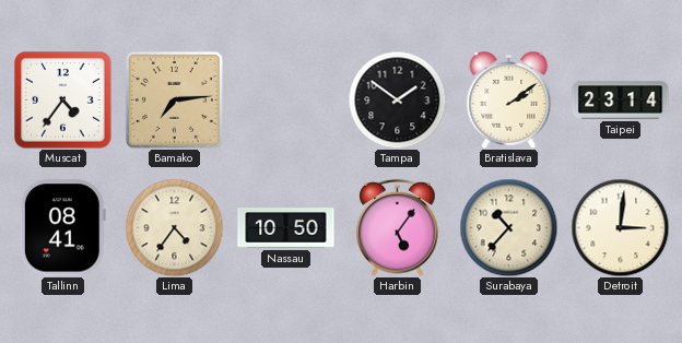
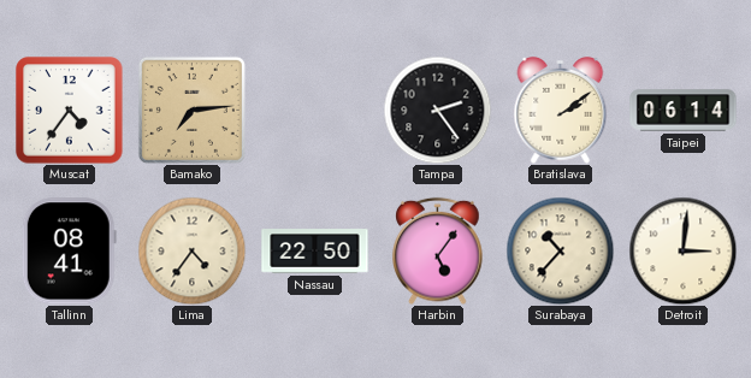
Tampa: 1:51 -> 2:24
Taipei: 23:14 -> 06:14
Nassau: 10:50 -> 22:50
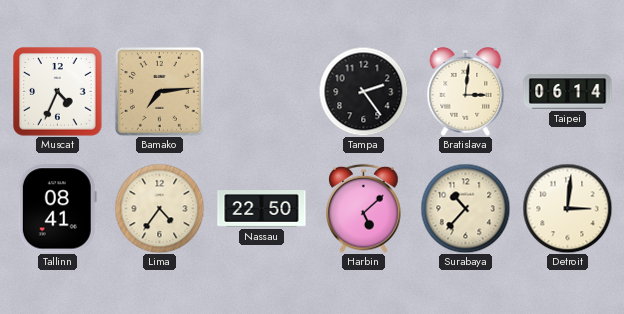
Muscat: 4:36 -> 4:34
Bratislava: 2:09 -> 3:01
Harbin: 5:06 -> 5:08
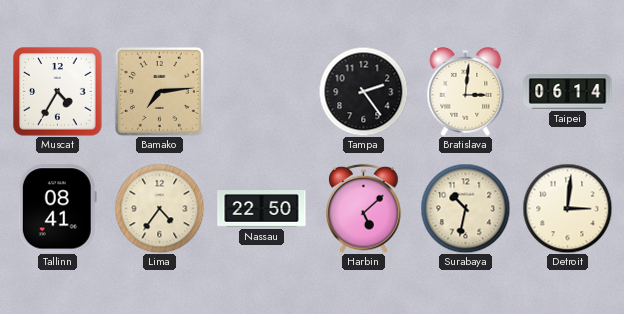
Muscat: 4:34 -> 4:35
Surabaya: 10:37 -> 10:32
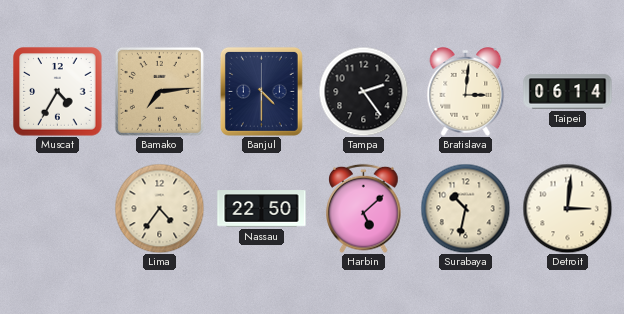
Banjul: none -> 4:30
Tallinn: 08:41 -> none
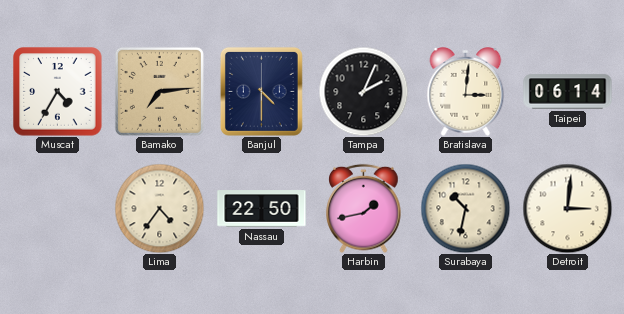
Tampa: 2:24 -> 2:04
Harbin: 5:08 -> 1:43
